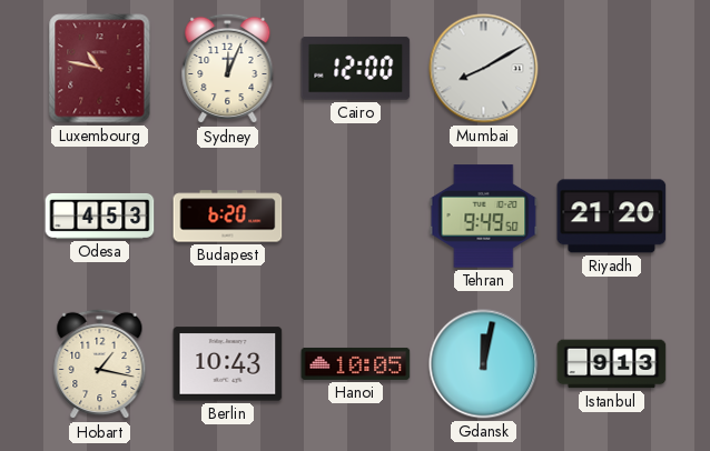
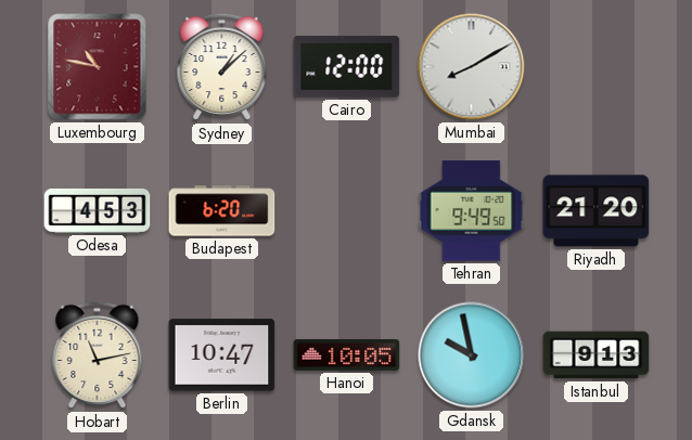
Sydney: 12:04 -> 1:08
Hobart: 1:17 -> 11:13
Berlin: 10:43 -> 10:47
Gdansk: 12:02 -> 9:58
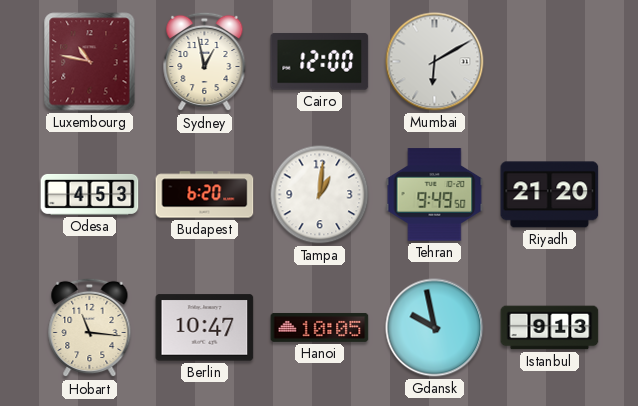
Sydney: 1:08 -> 12:58
Mumbai: 8:10 -> 6:10
Tampa: none -> 1:01
Hobart: 11:13 -> 11:16
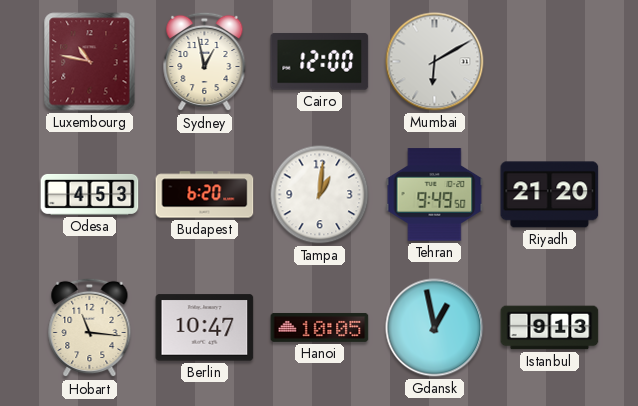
Gdansk: 9:58 -> 12:58
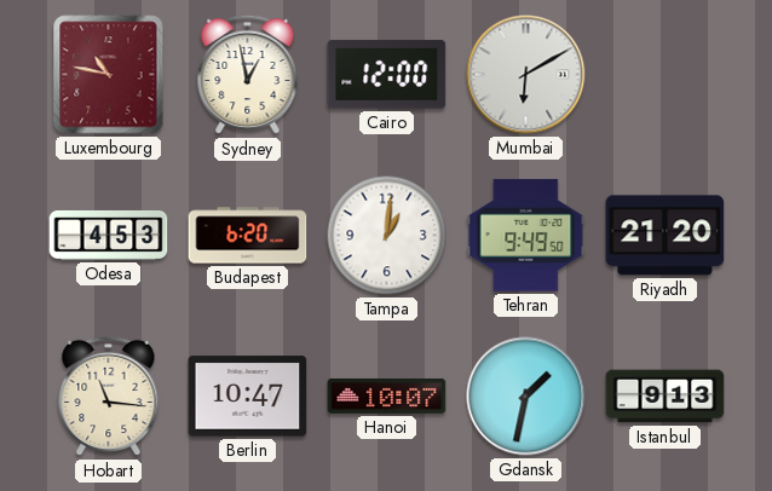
Hanoi: 10:05 -> 10:07
Gdansk: 12:58 -> 1:32
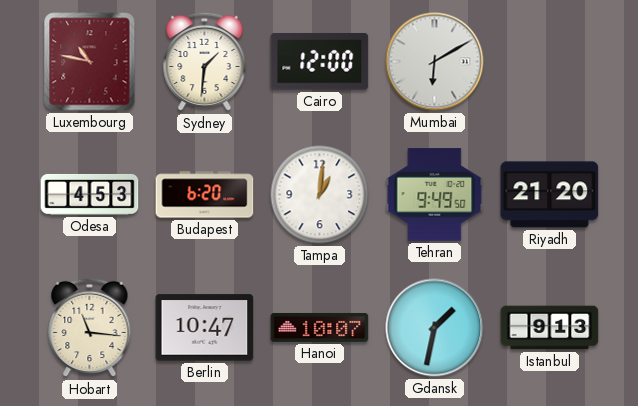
Sydney: 12:58 -> 1:31
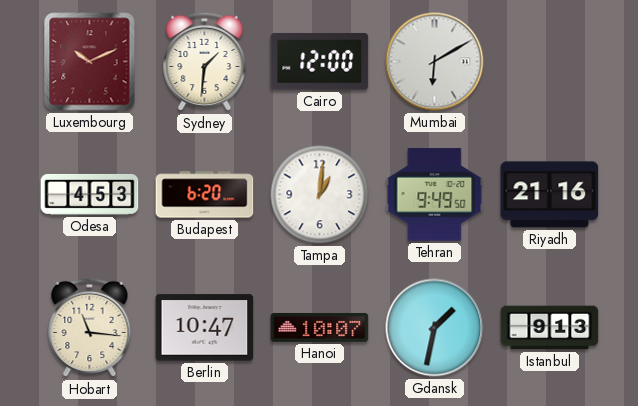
Luxembourg: 10:47 -> 10:11
Riyadh: 21:20 -> 21:16
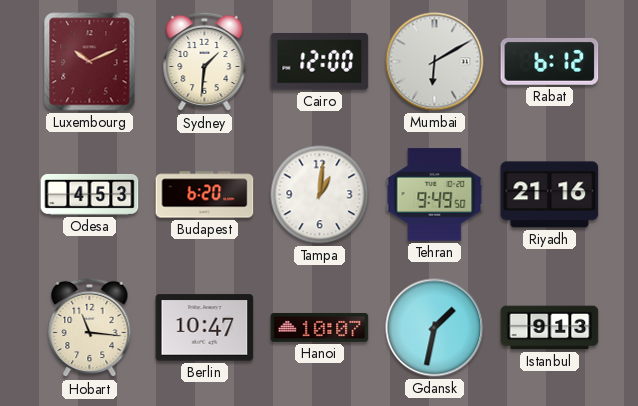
Rabat: none -> 6:12
